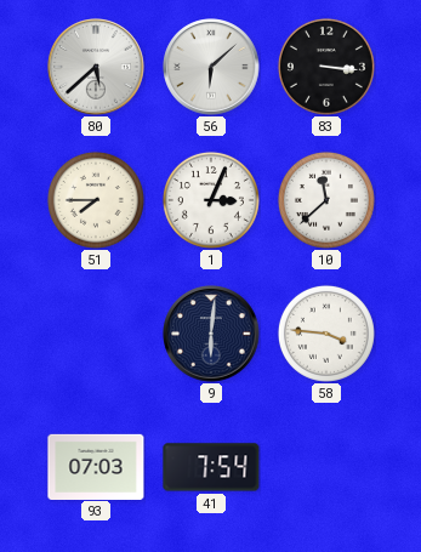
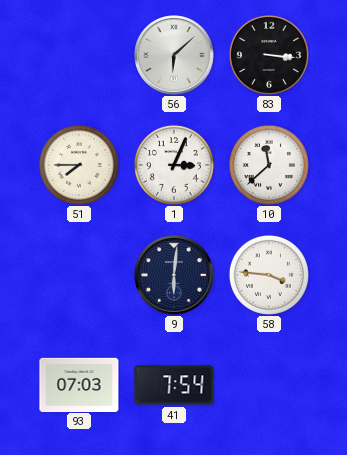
80: 5:38 -> none
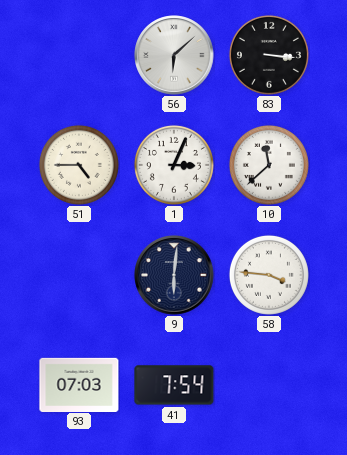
51: 7:45 -> 4:45
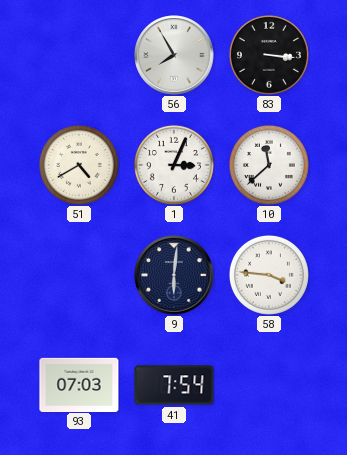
56: 6:08 -> 7:55
51: 4:45 -> 4:40
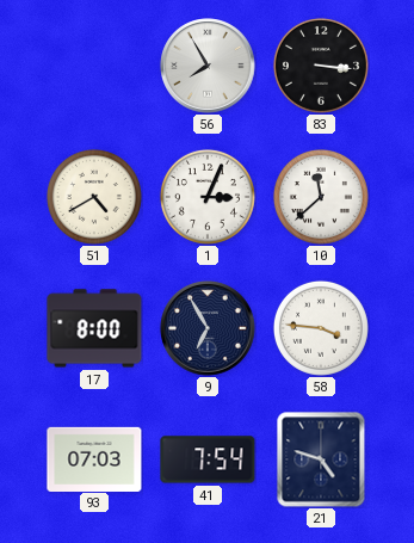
17: none -> 8:00
9: 6:01 -> 6:55
21: none -> 4:48
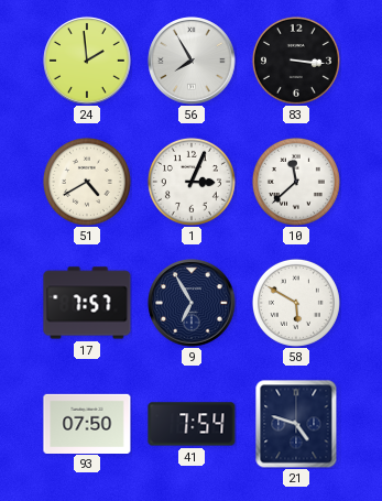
24: none -> 1:59
17: 8:00 -> 7:57
58: 3:46 -> 5:50
93: 07:03 -> 07:50
